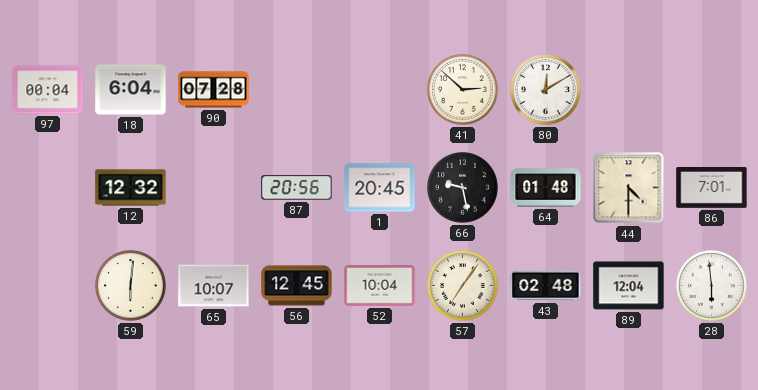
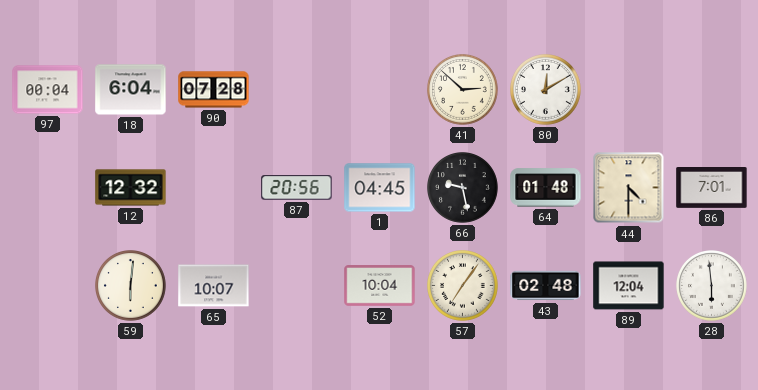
1: 20:45 -> 04:45
56: 12:45 -> none
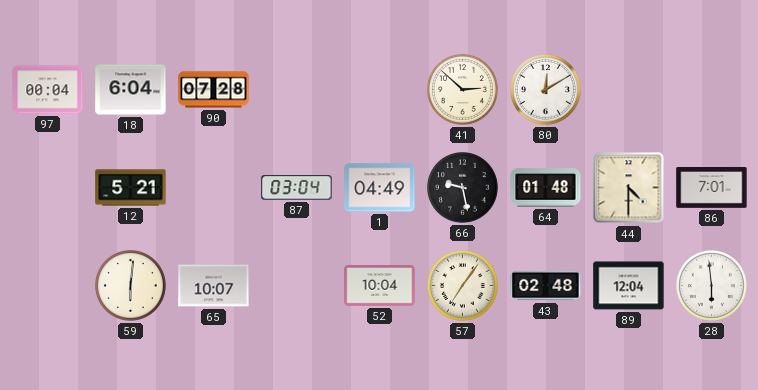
12: 12:32 -> 5:21
87: 20:56 -> 03:04
1: 04:45 -> 04:49
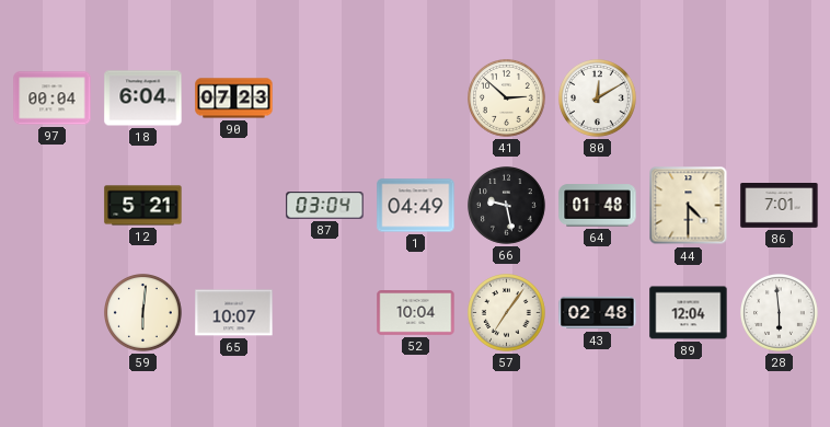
90: 07:28 -> 07:23
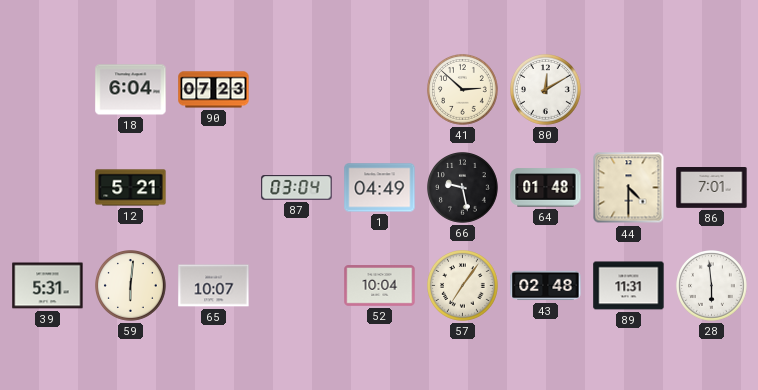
97: 00:04 -> none
39: none -> 5:31
89: 12:04 -> 11:31
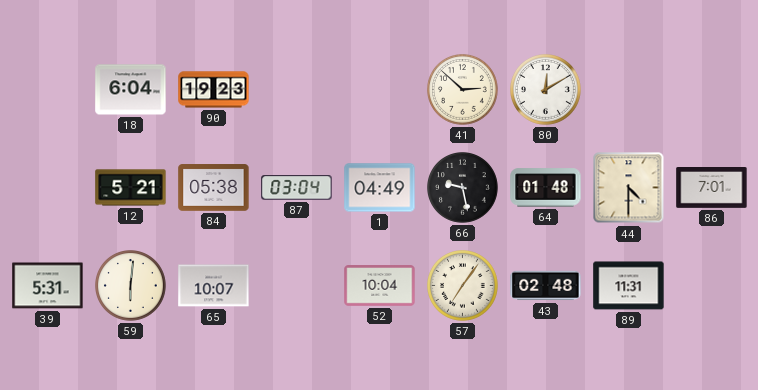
90: 07:23 -> 19:23
84: none -> 05:38
28: 5:59 -> none
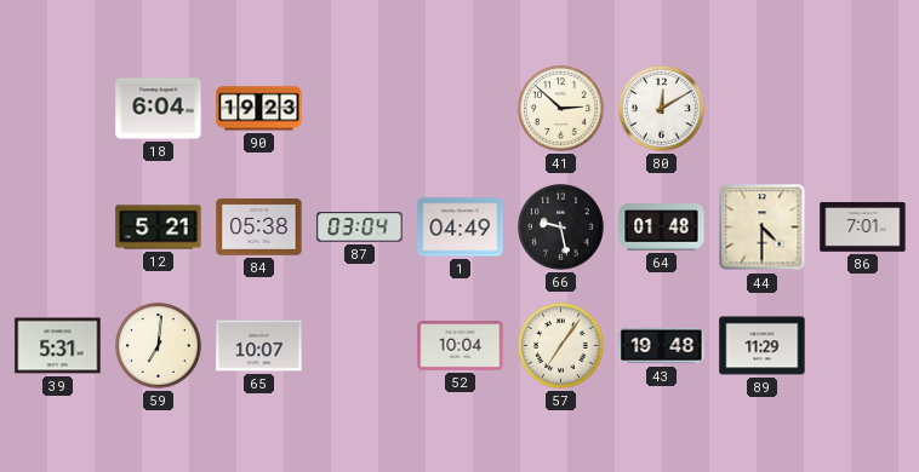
59: 6:01 -> 7:01
43: 02:48 -> 19:48
89: 11:31 -> 11:29
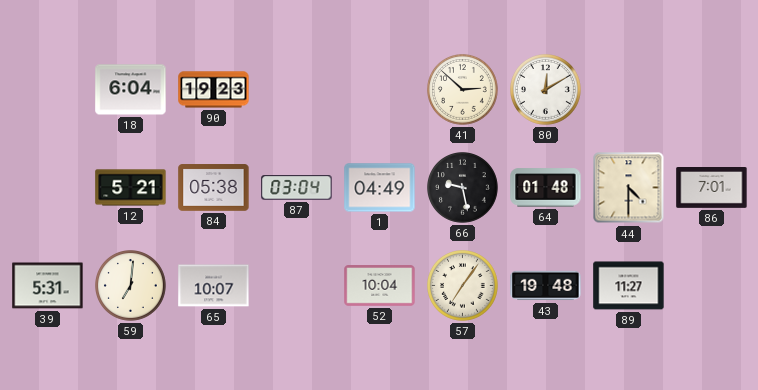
89: 11:29 -> 11:27
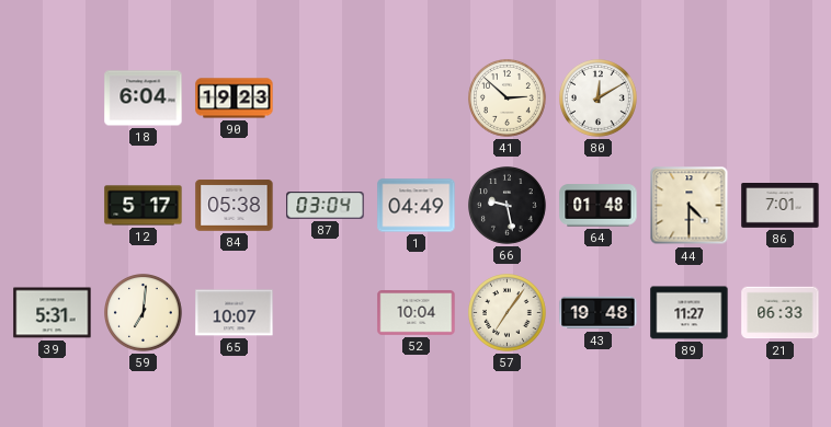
12: 5:21 -> 5:17
21: none -> 06:33
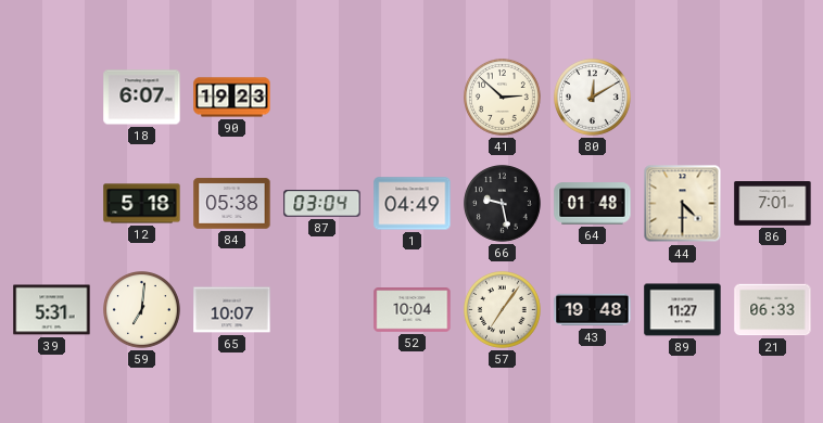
18: 6:04 -> 6:07
12: 5:17 -> 5:18
